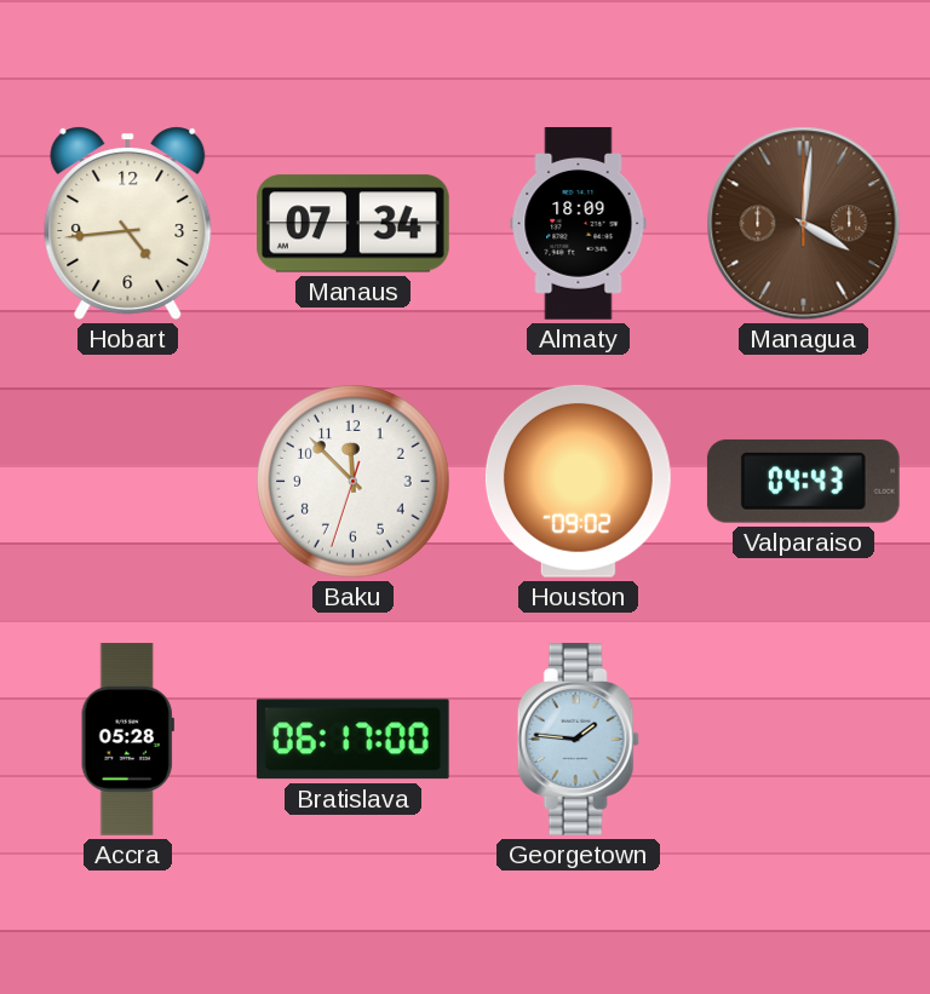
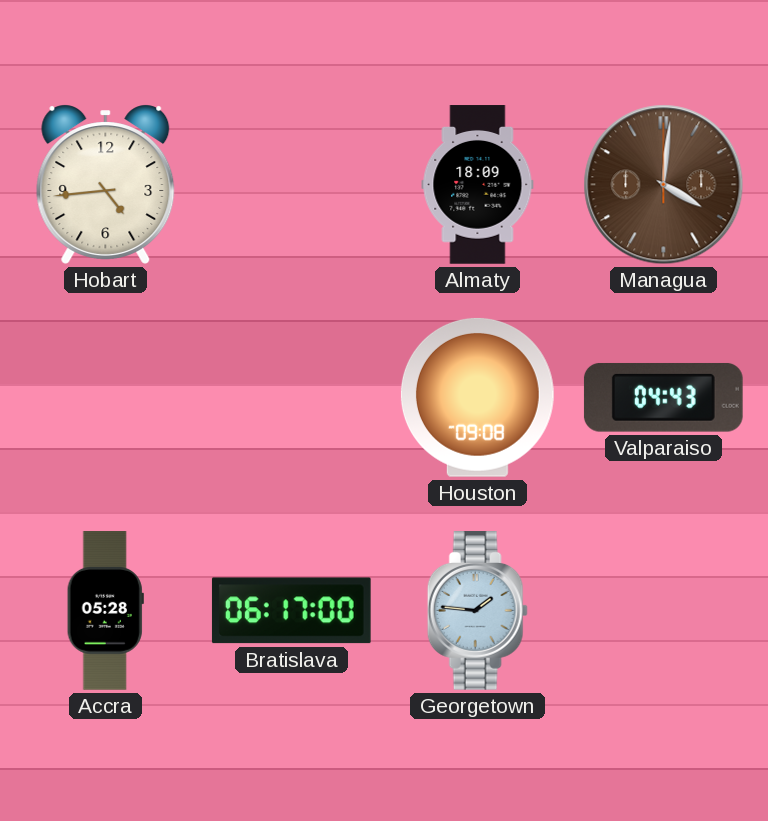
Manaus: 07:34 -> none
Baku: 11:52 -> none
Houston: 09:02 -> 09:08
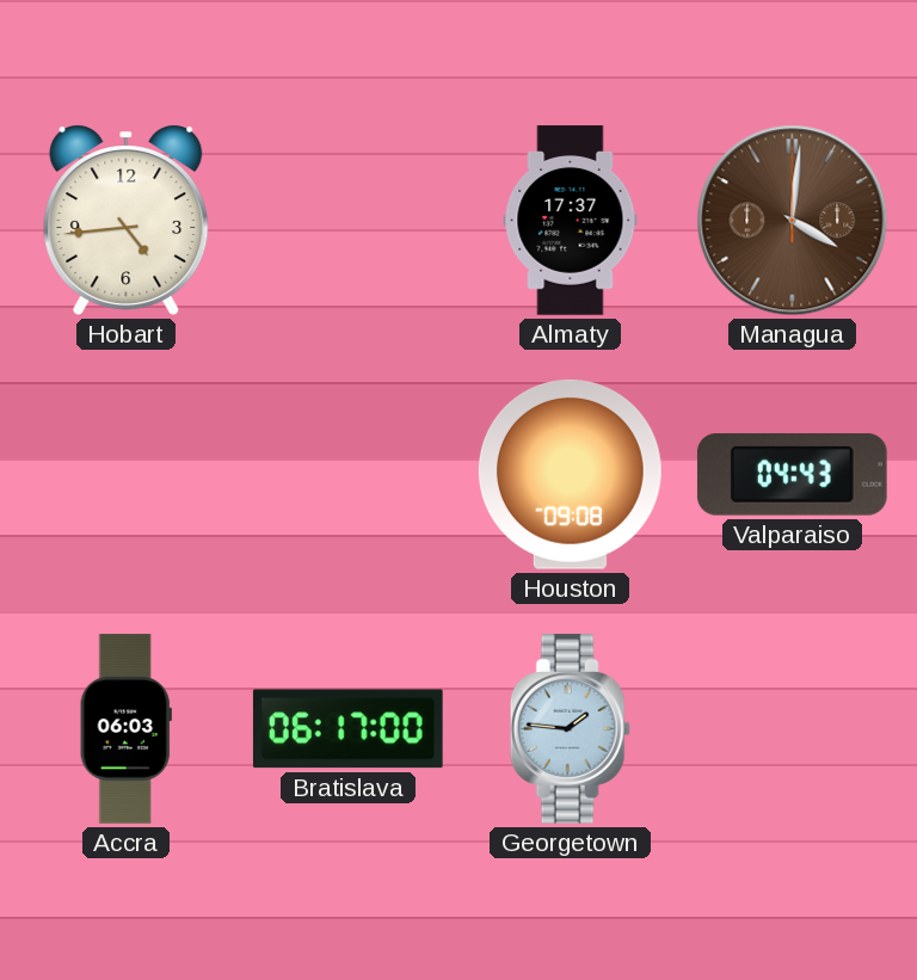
Almaty: 18:09 -> 17:37
Accra: 05:28 -> 06:03
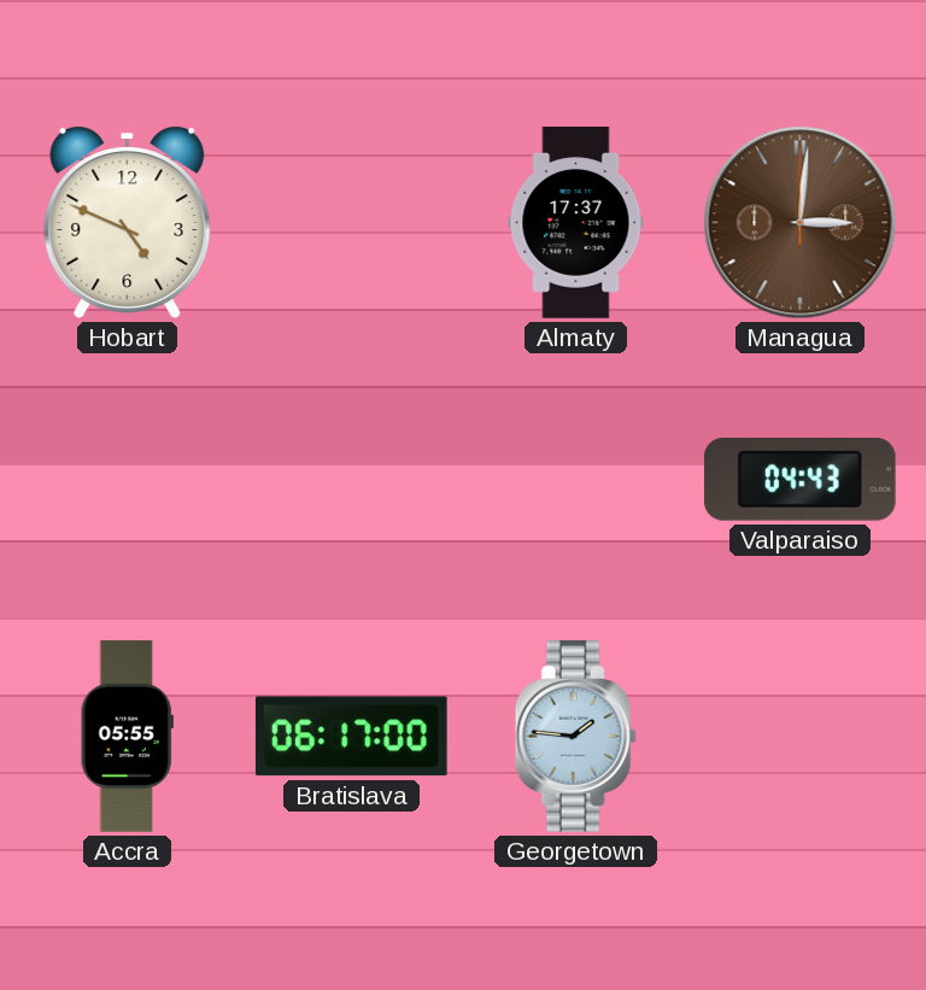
Hobart: 4:44 -> 4:49
Managua: 4:01 -> 3:01
Houston: 09:08 -> none
Accra: 06:03 -> 05:55
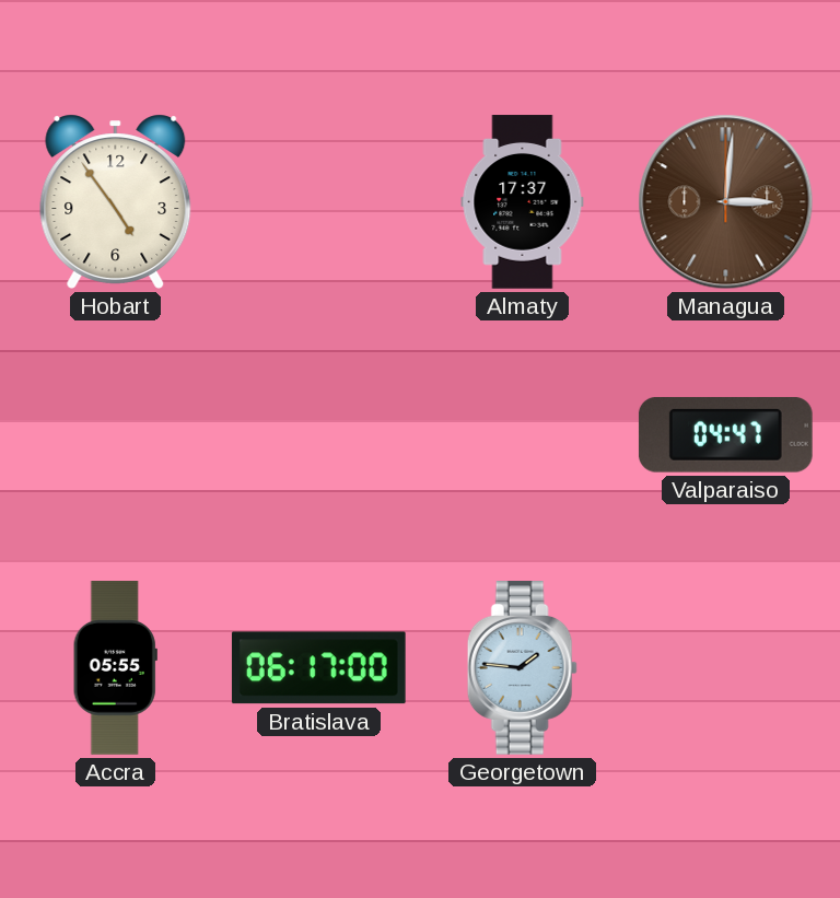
Hobart: 4:49 -> 4:54
Valparaiso: 04:43 -> 04:47
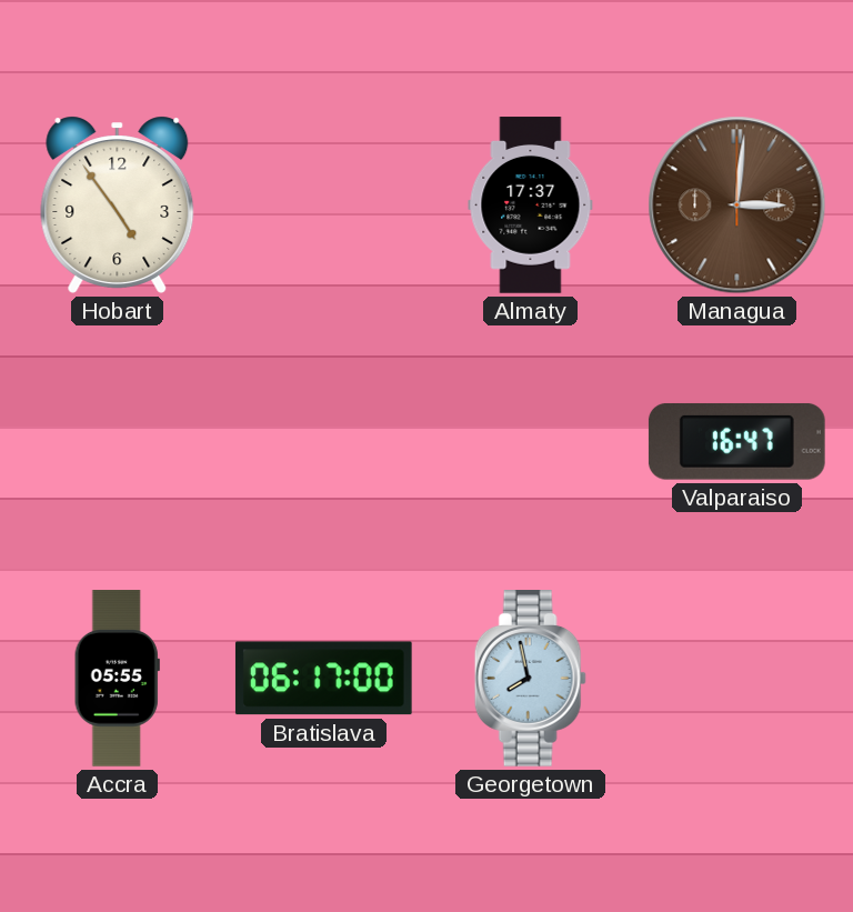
Valparaiso: 04:47 -> 16:47
Georgetown: 1:46 -> 7:58
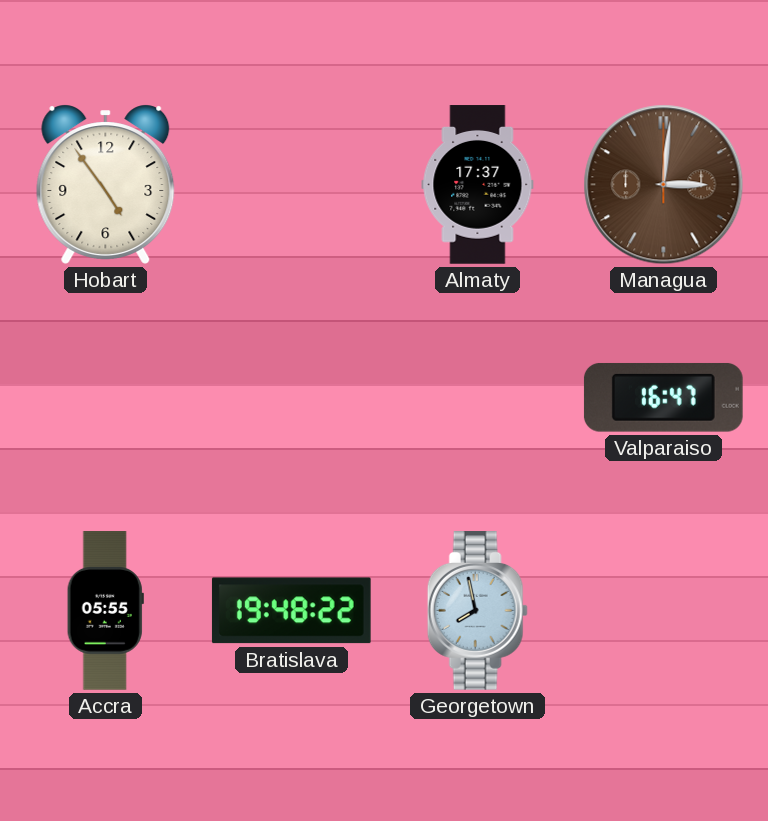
Bratislava: 06:17 -> 19:48
